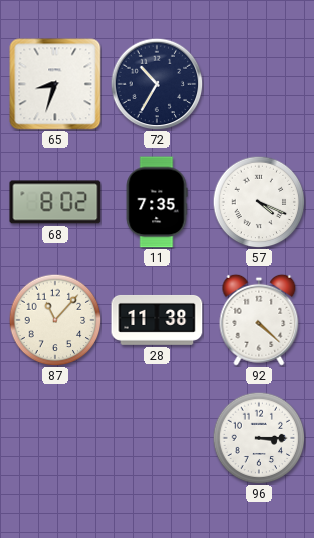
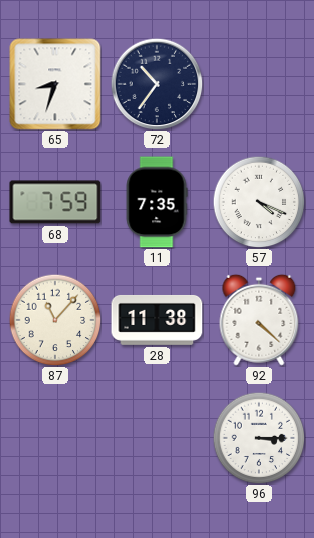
72: 10:35 -> 10:36
68: 8:02 -> 7:59
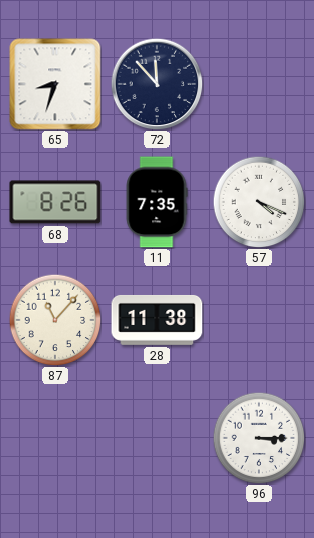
72: 10:36 -> 11:53
68: 7:59 -> 8:26
92: 4:22 -> none
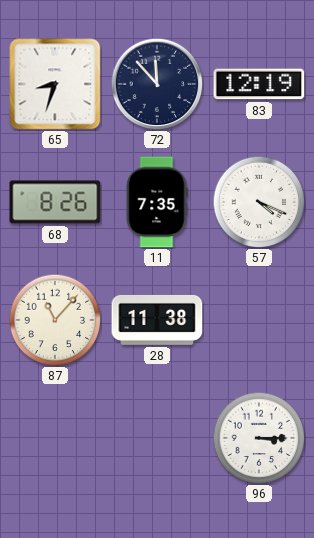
83: none -> 12:19
